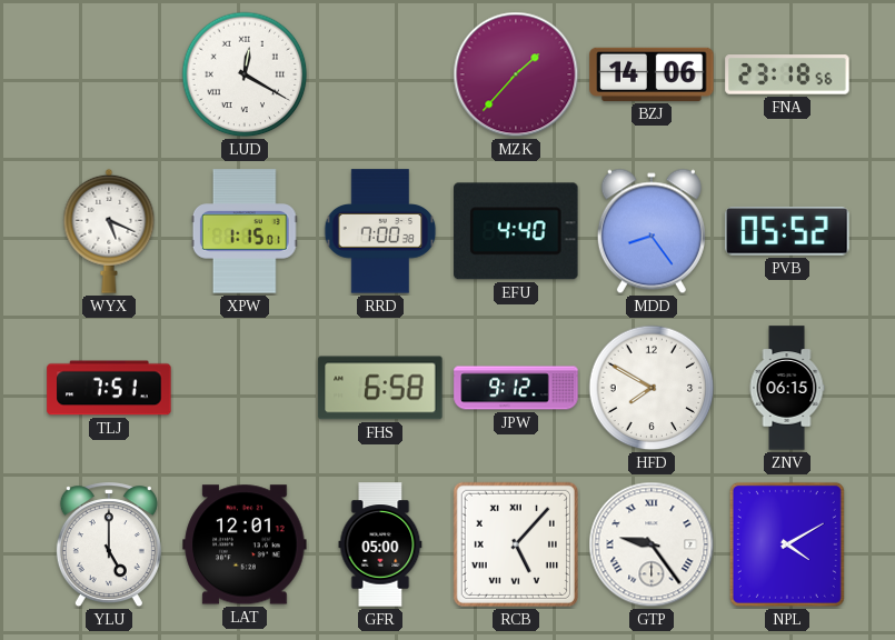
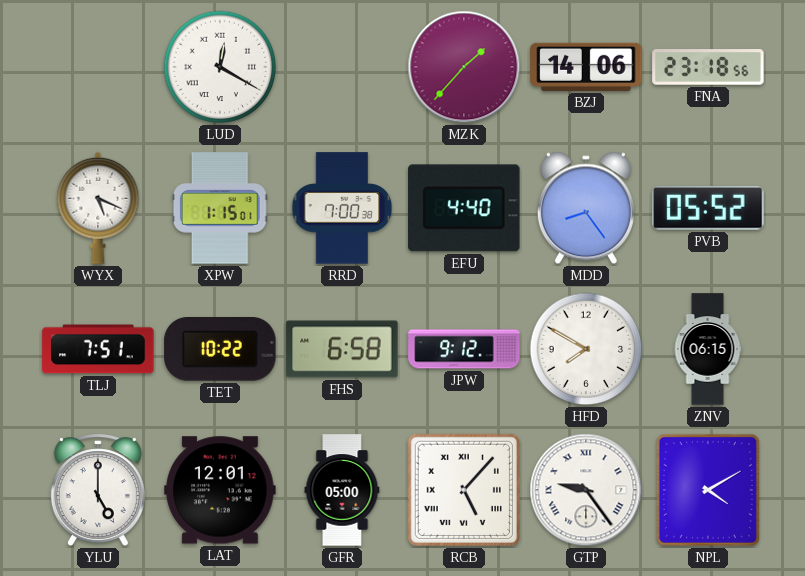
TET: none -> 10:22
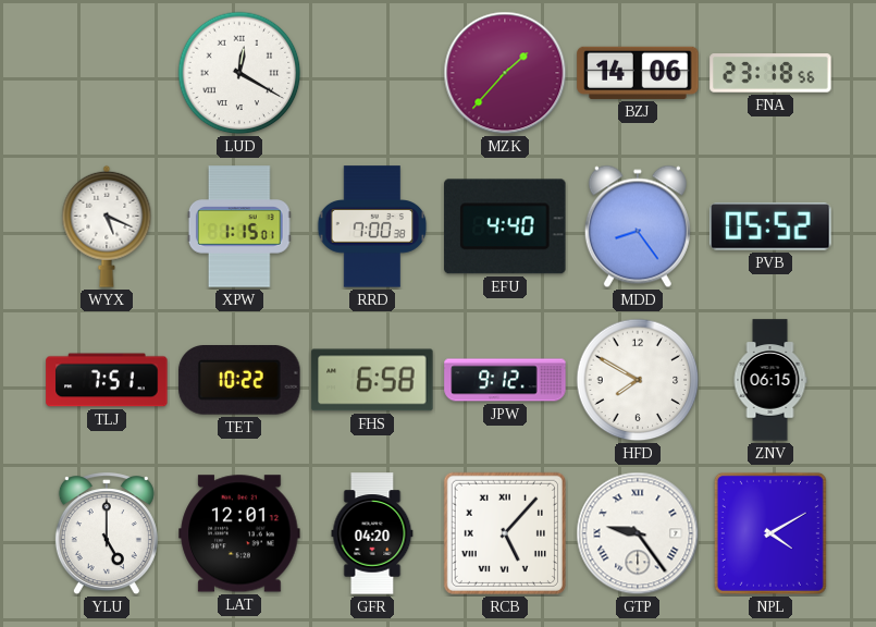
GFR: 05:00 -> 04:20
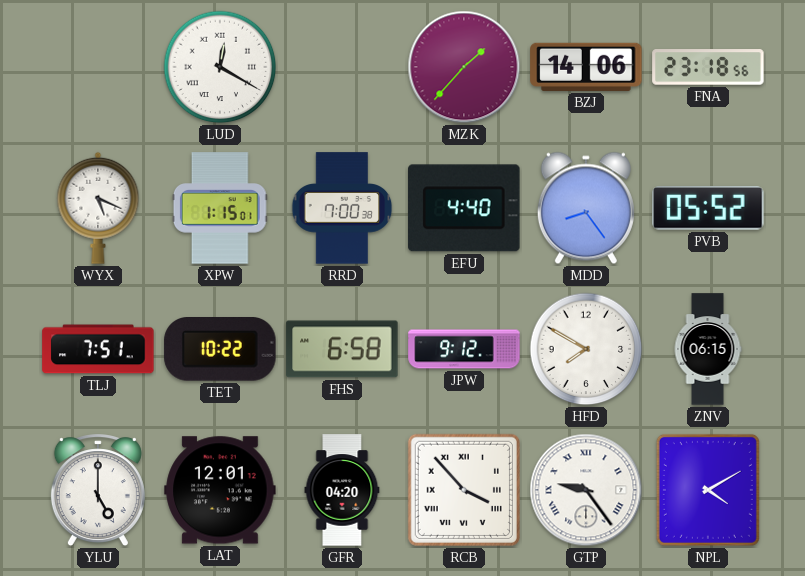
RCB: 5:07 -> 3:53
